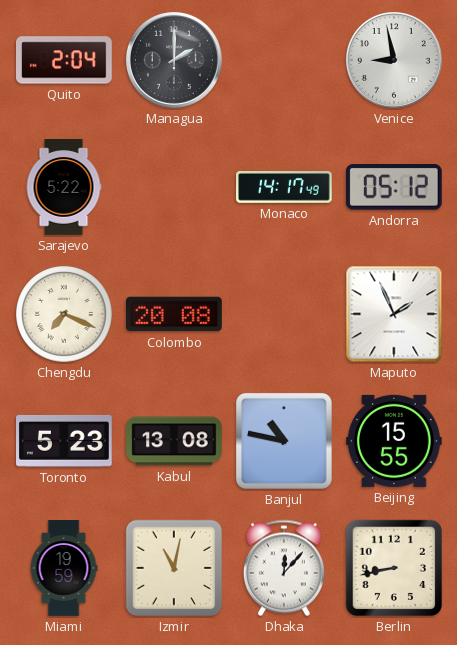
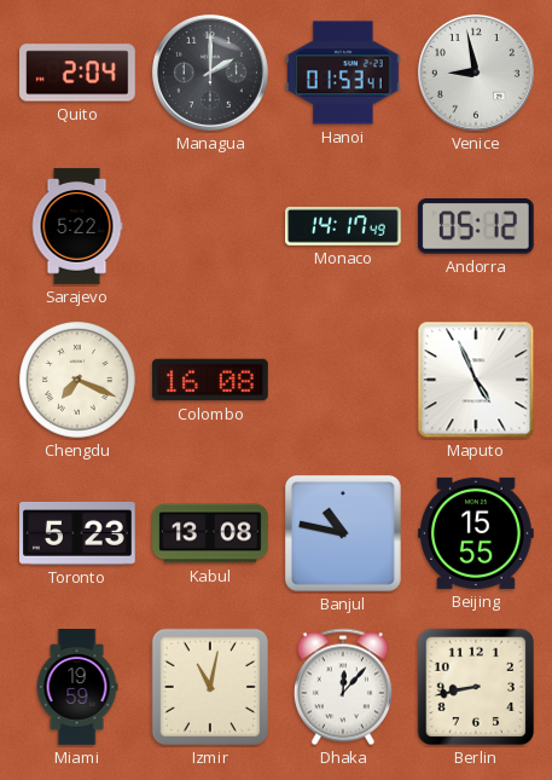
Hanoi: none -> 01:53
Colombo: 20:08 -> 16:08
Maputo: 1:56 -> 4:56
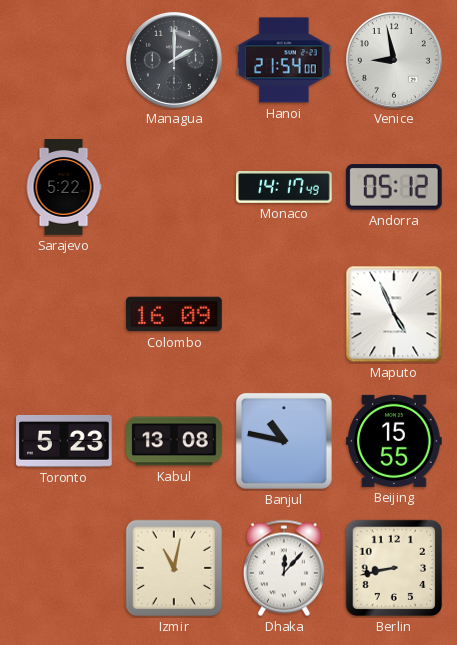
Quito: 2:04 -> none
Hanoi: 01:53 -> 21:54
Chengdu: 7:19 -> none
Colombo: 16:08 -> 16:09
Miami: 19:59 -> none
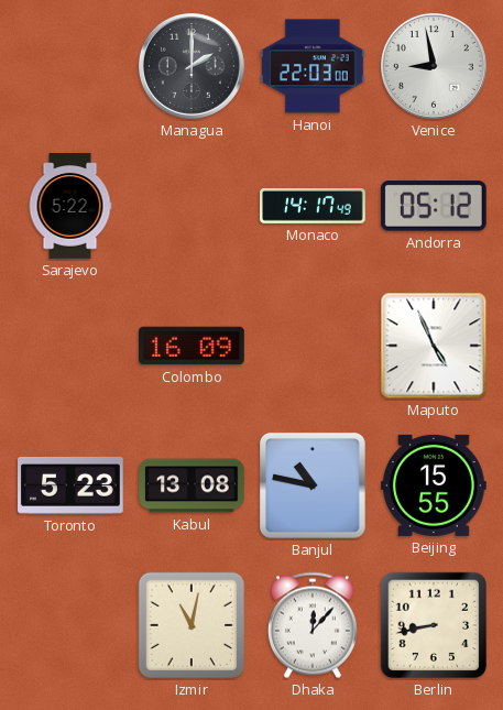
Hanoi: 21:54 -> 22:03
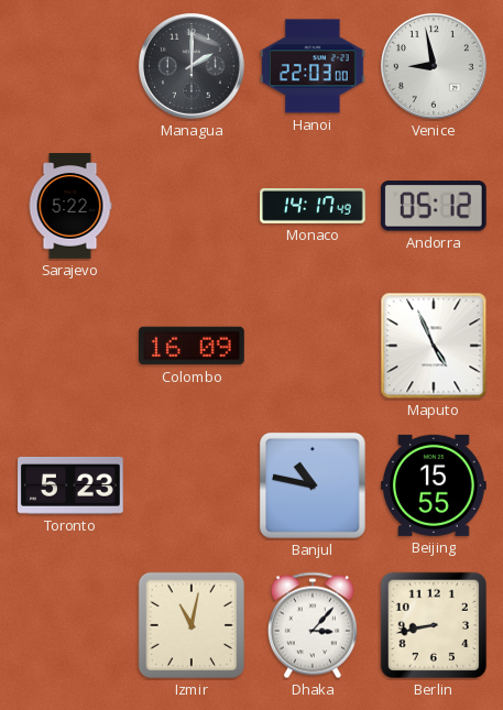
Kabul: 13:08 -> none
Dhaka: 12:07 -> 3:07
